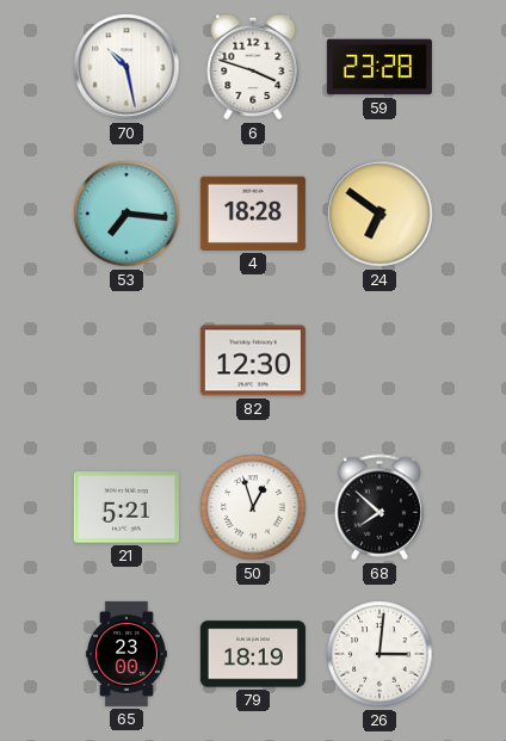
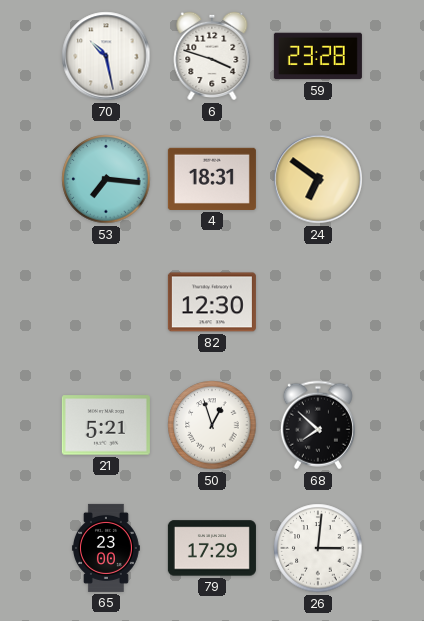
4: 18:28 -> 18:31
79: 18:19 -> 17:29
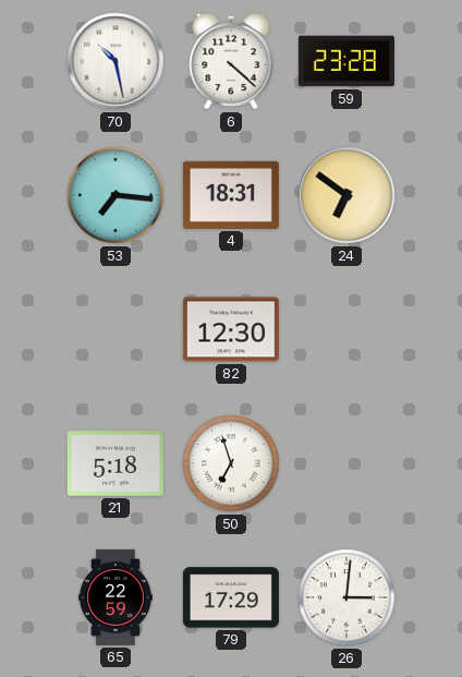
6: 3:48 -> 4:22
21: 5:21 -> 5:18
50: 12:57 -> 6:57
68: 7:52 -> none
65: 23:00 -> 22:59
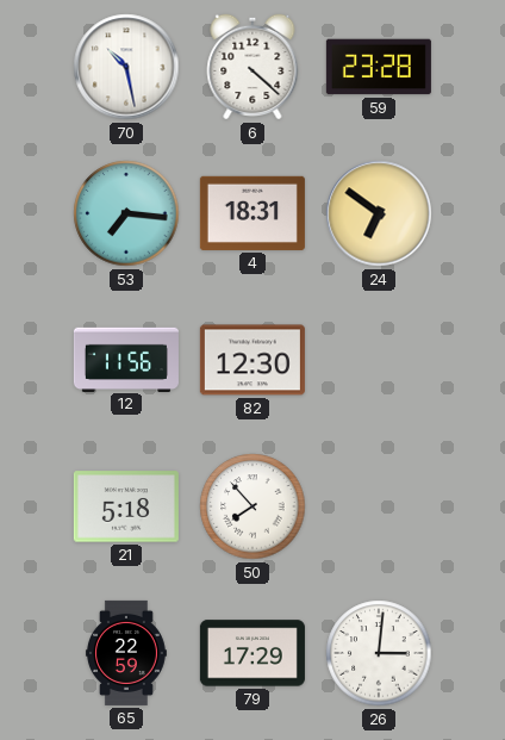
12: none -> 11:56
50: 6:57 -> 7:53
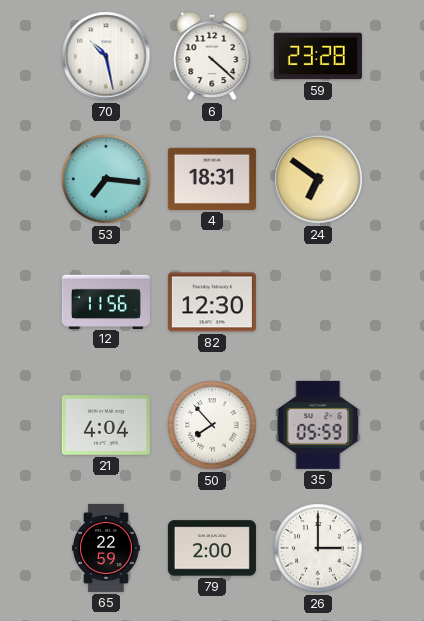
21: 5:18 -> 4:04
35: none -> 05:59
79: 17:29 -> 2:00
26: 3:01 -> 3:00
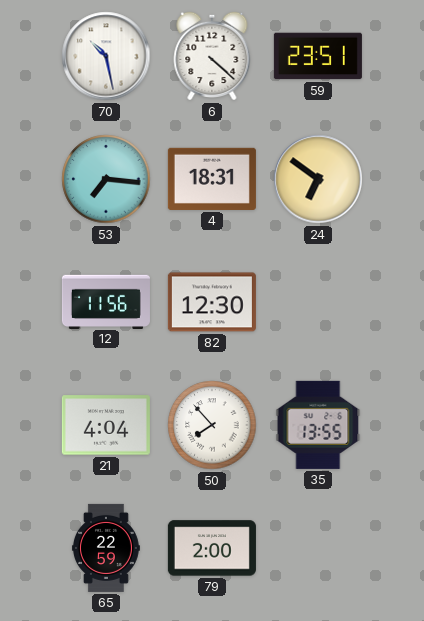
59: 23:28 -> 23:51
35: 05:59 -> 13:55
26: 3:00 -> none
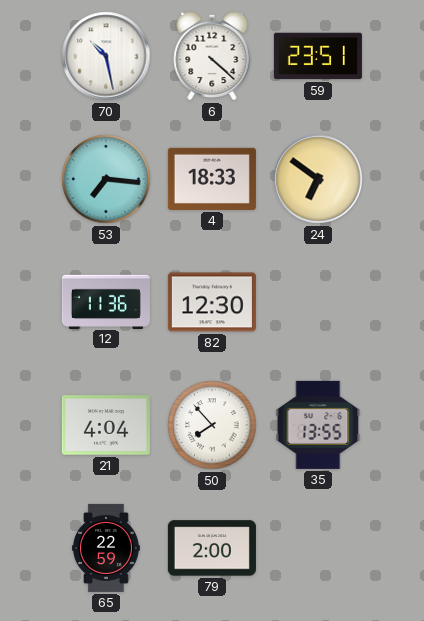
4: 18:31 -> 18:33
12: 11:56 -> 11:36
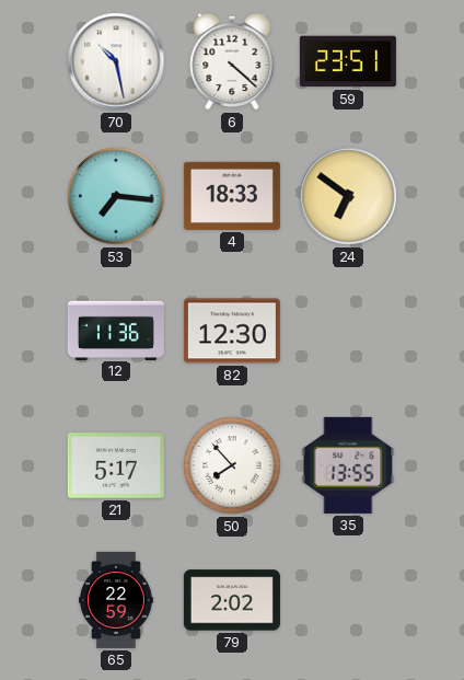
21: 4:04 -> 5:17
79: 2:00 -> 2:02
